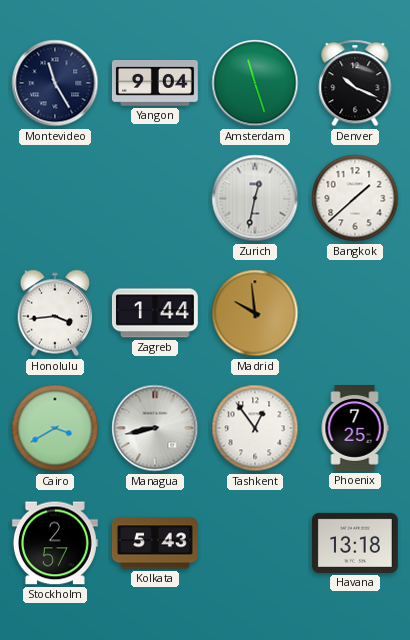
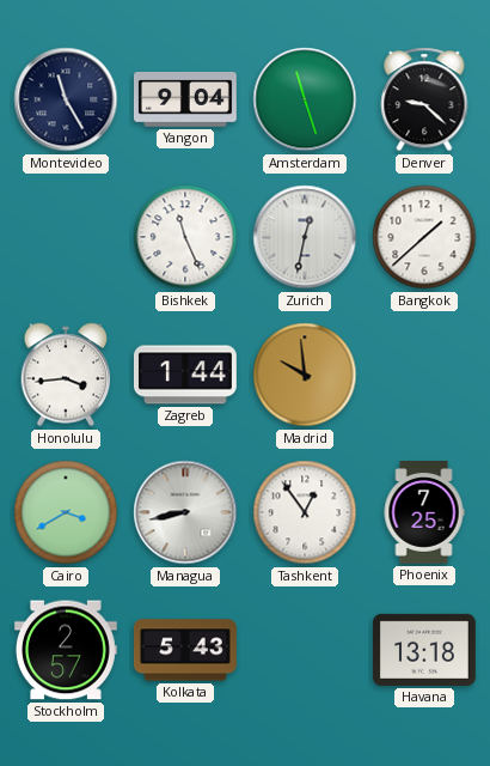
Denver: 10:19 -> 9:22
Bishkek: none -> 11:26
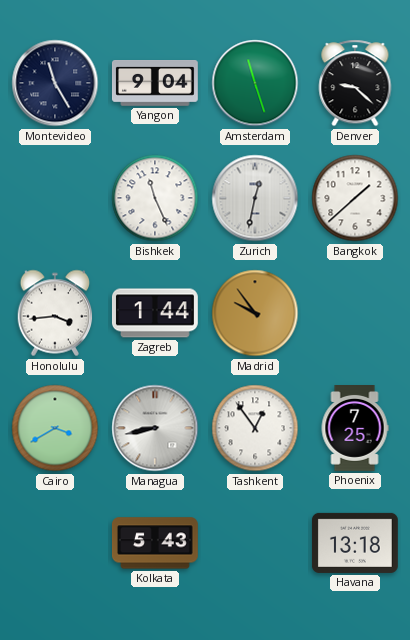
Madrid: 9:59 -> 9:54
Stockholm: 2:57 -> none
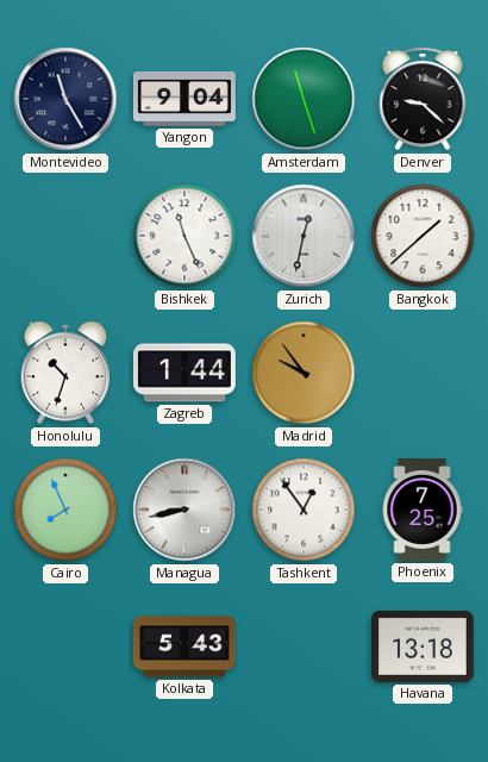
Honolulu: 3:44 -> 10:33
Cairo: 3:40 -> 7:56
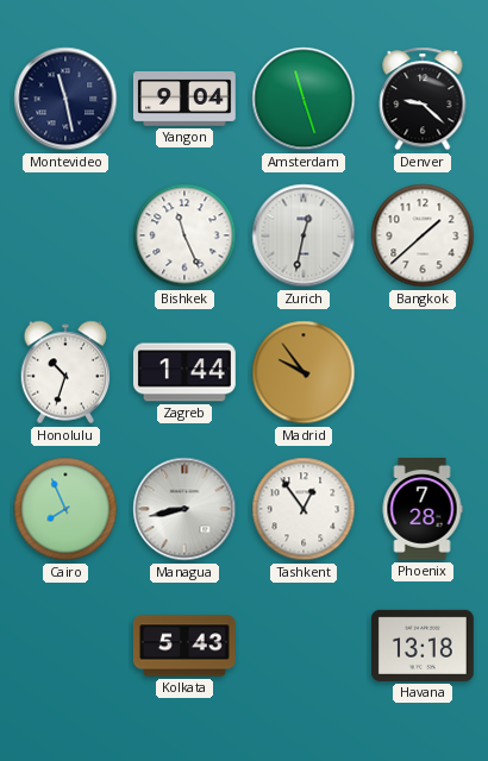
Montevideo: 11:25 -> 11:28
Phoenix: 7:25 -> 7:28
